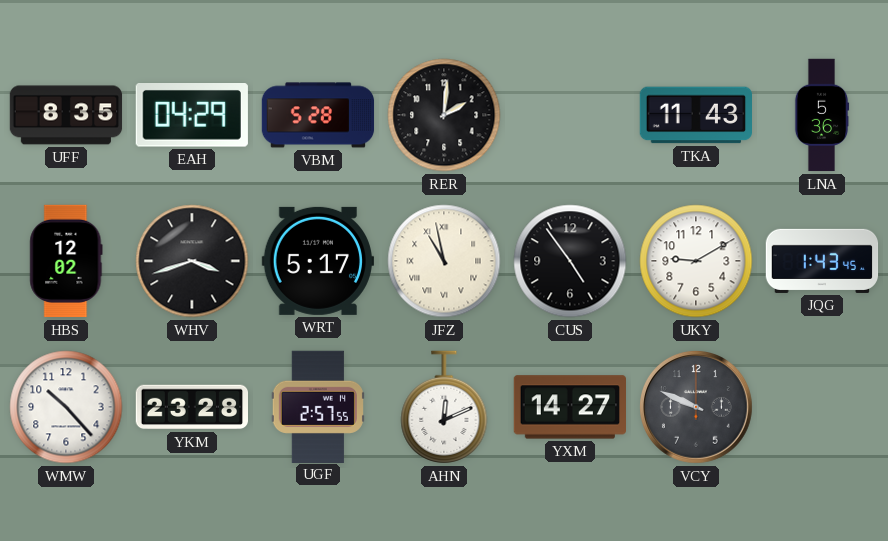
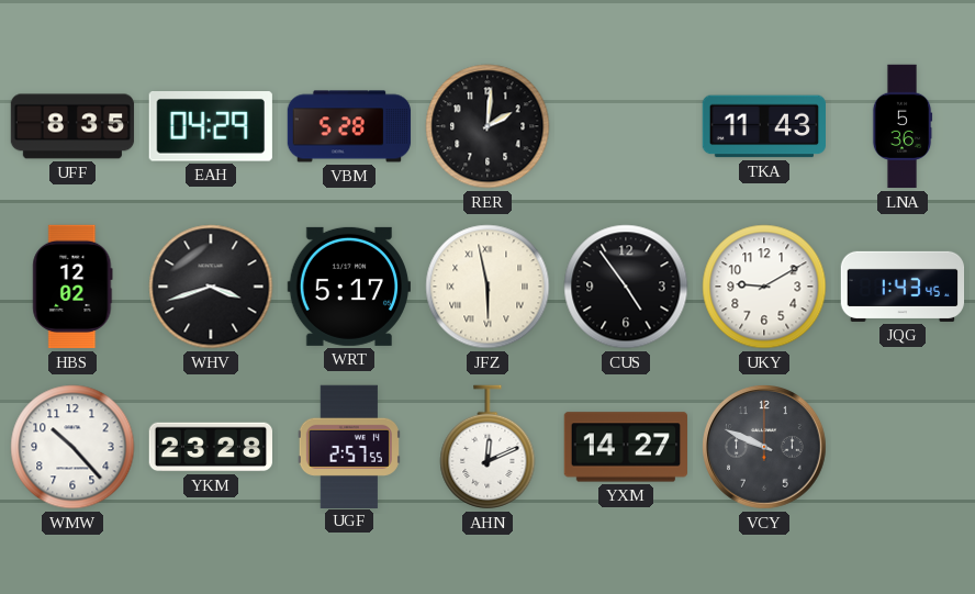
JFZ: 10:58 -> 5:58
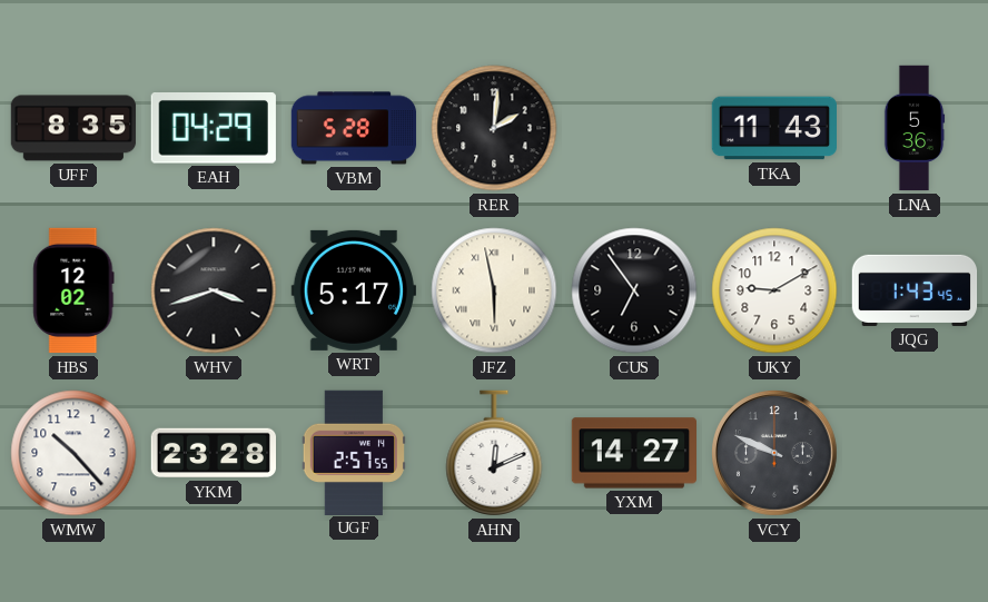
CUS: 4:54 -> 6:54
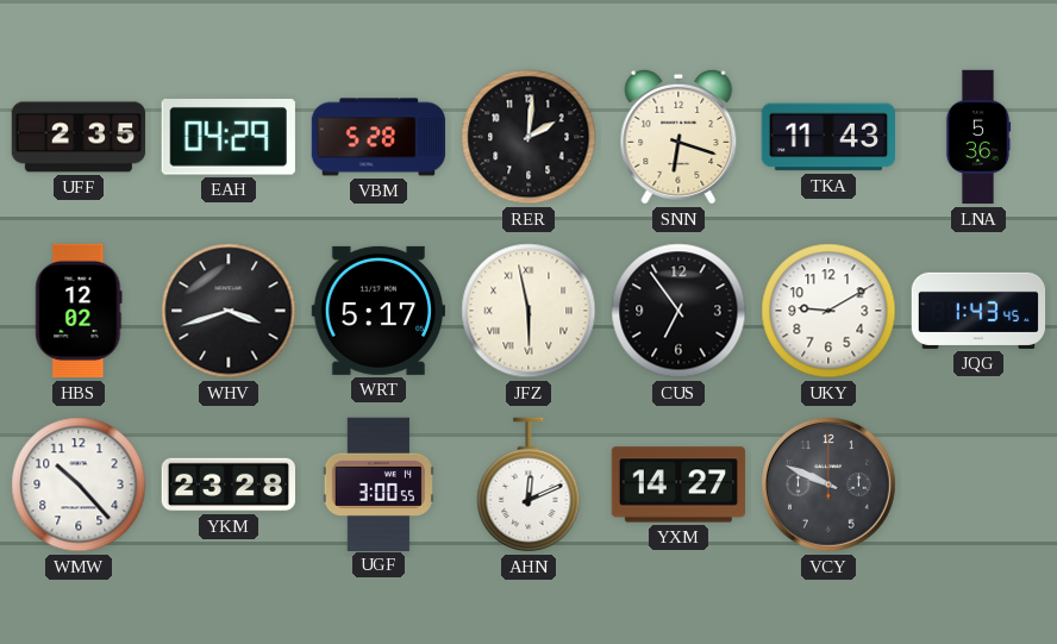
UFF: 8:35 -> 2:35
SNN: none -> 6:18
UGF: 2:57 -> 3:00
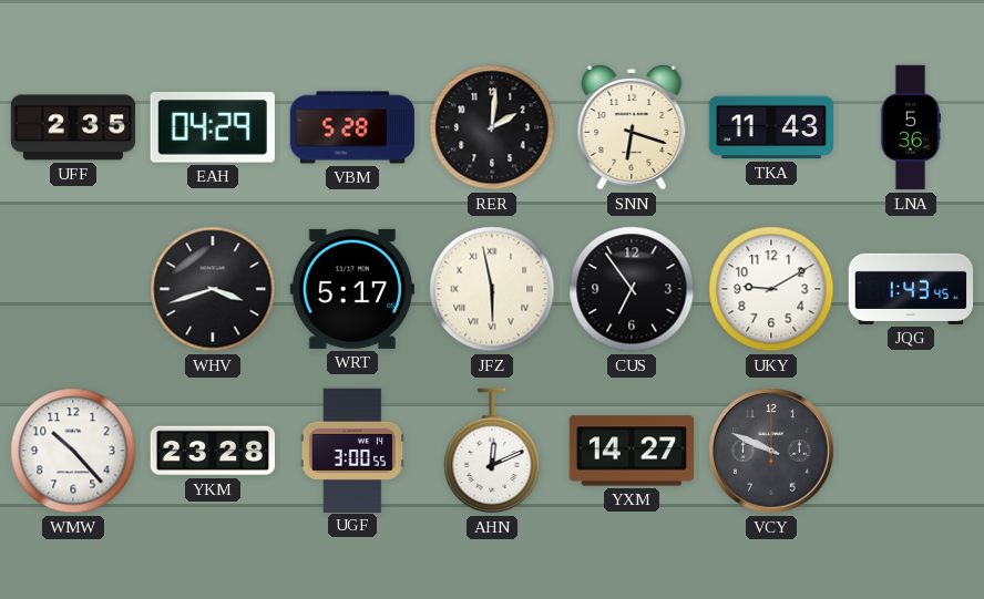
HBS: 12:02 -> none
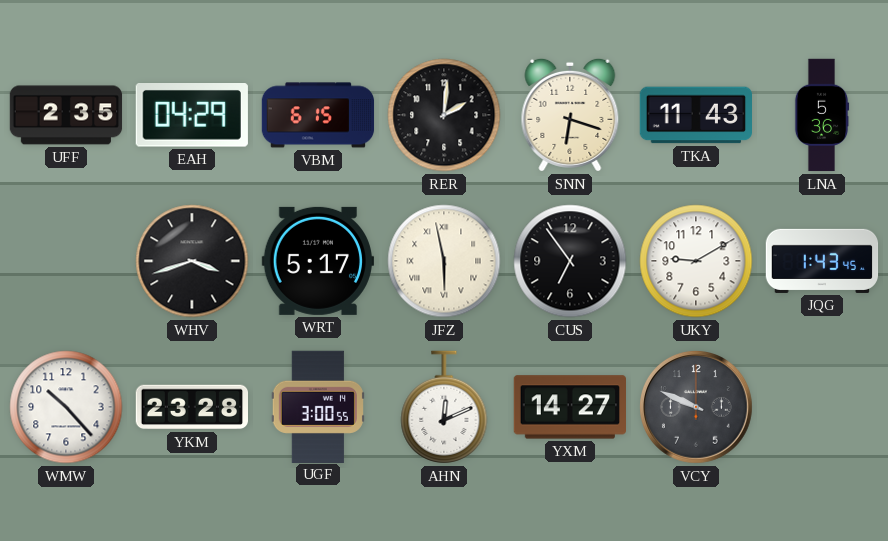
VBM: 5:28 -> 6:15
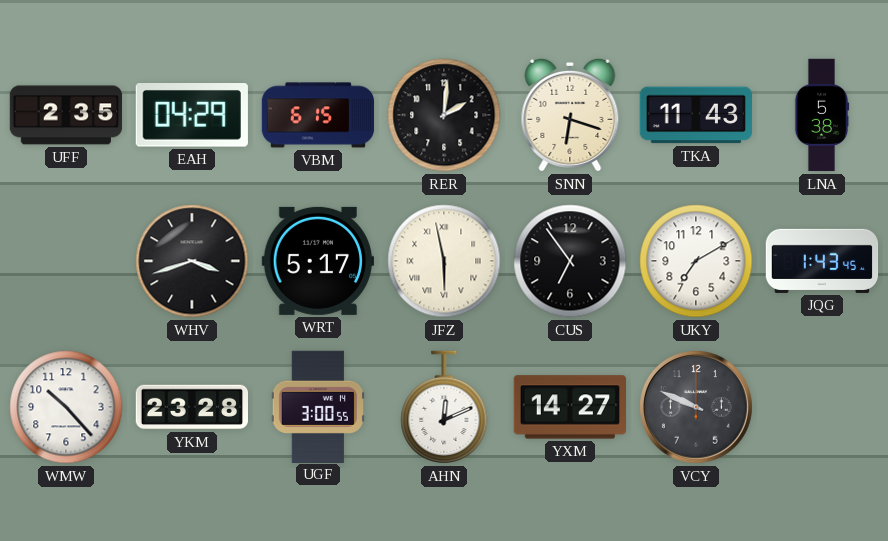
LNA: 5:36 -> 5:38
UKY: 9:10 -> 7:10
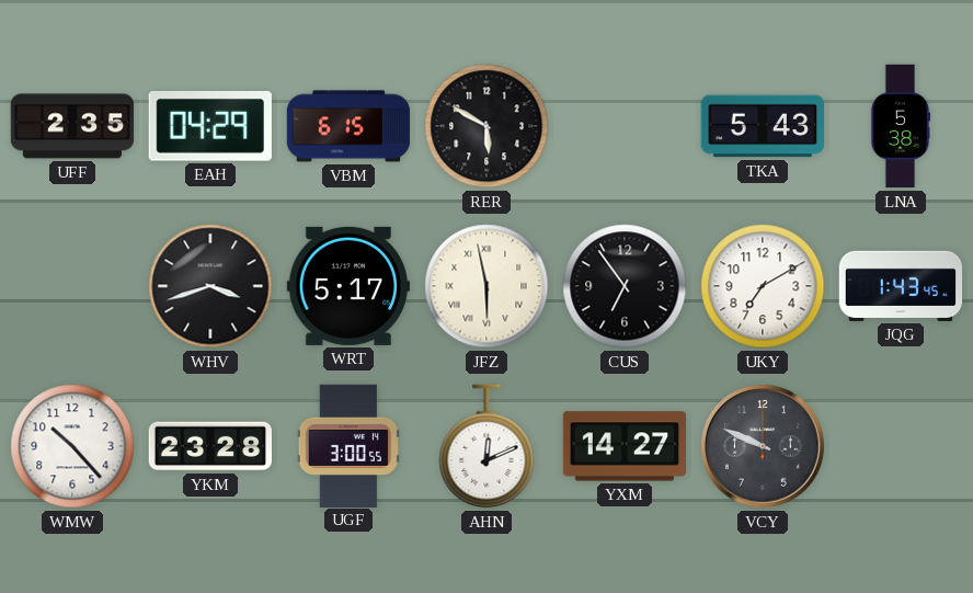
RER: 2:01 -> 5:50
SNN: 6:18 -> none
TKA: 11:43 -> 5:43
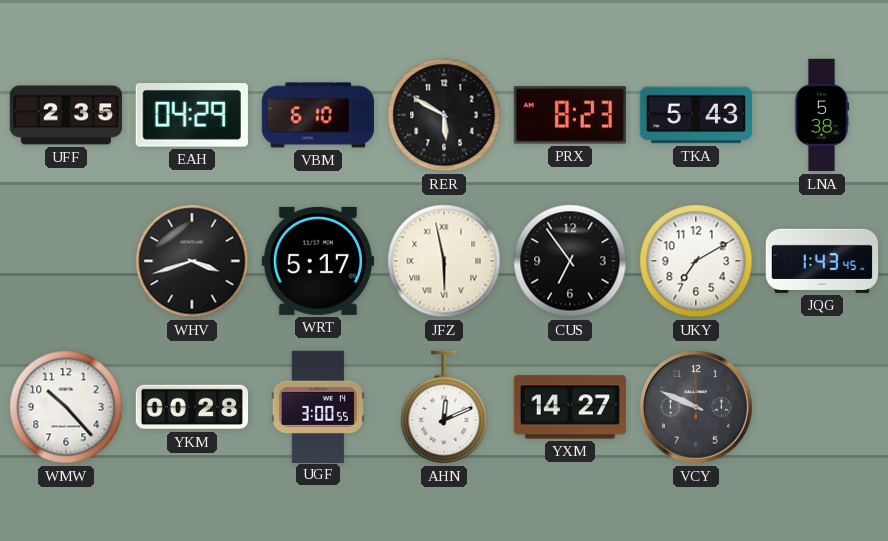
VBM: 6:15 -> 6:10
PRX: none -> 8:23
YKM: 23:28 -> 00:28
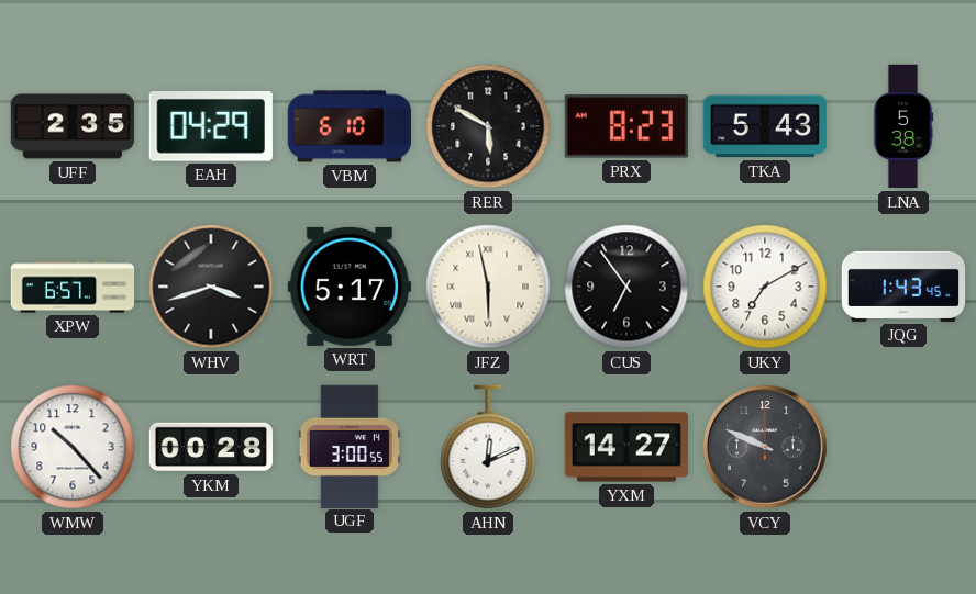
XPW: none -> 6:57
